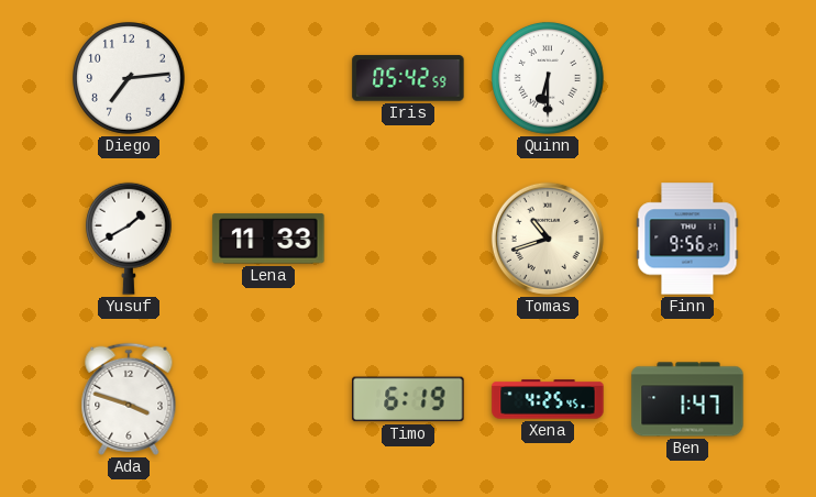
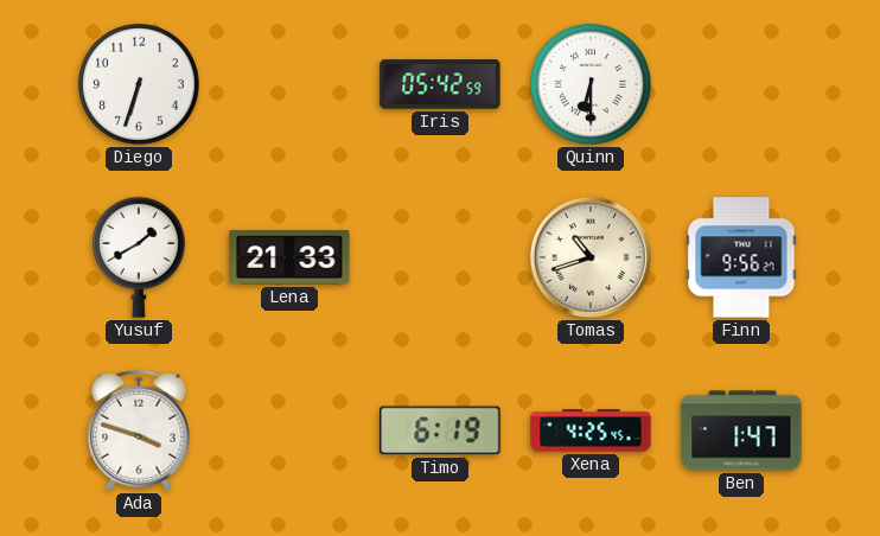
Diego: 7:14 -> 6:33
Lena: 11:33 -> 21:33
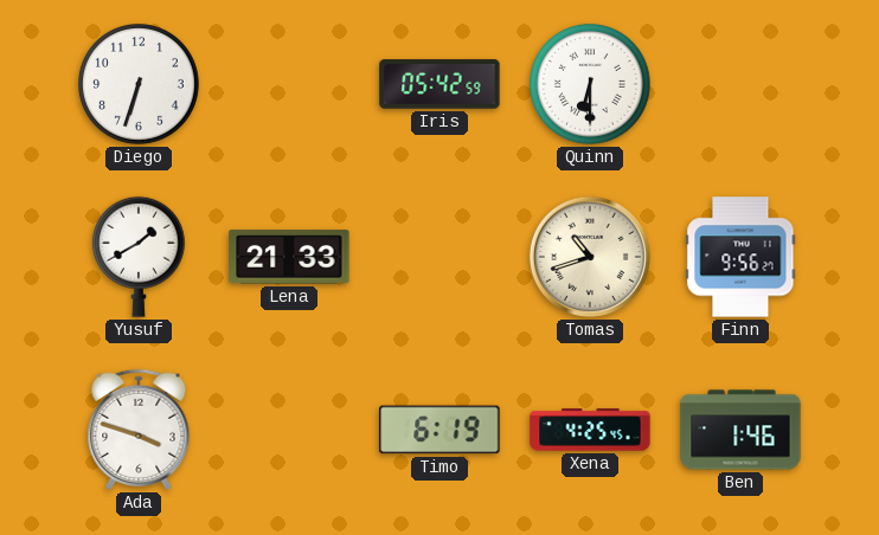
Ben: 1:47 -> 1:46
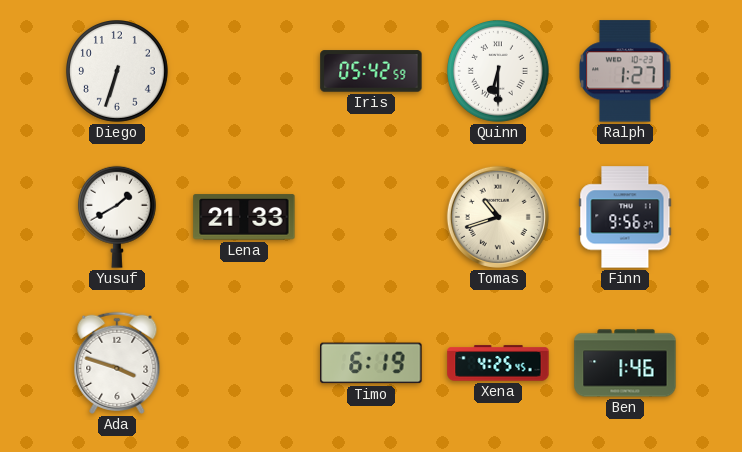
Ralph: none -> 1:27
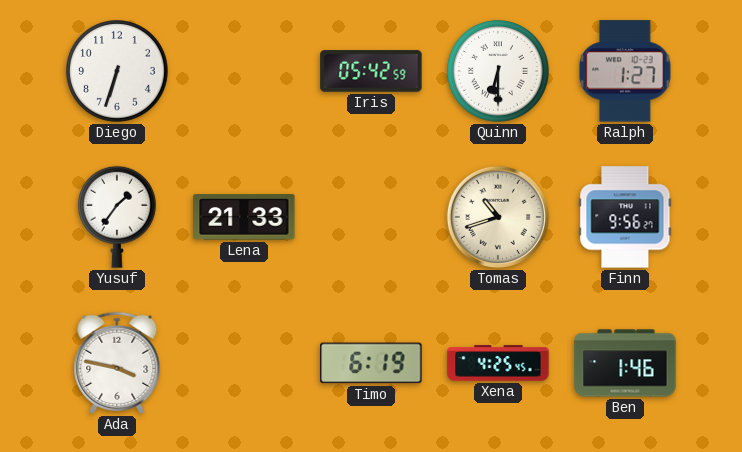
Yusuf: 1:40 -> 1:36
Ada: 3:48 -> 3:47
